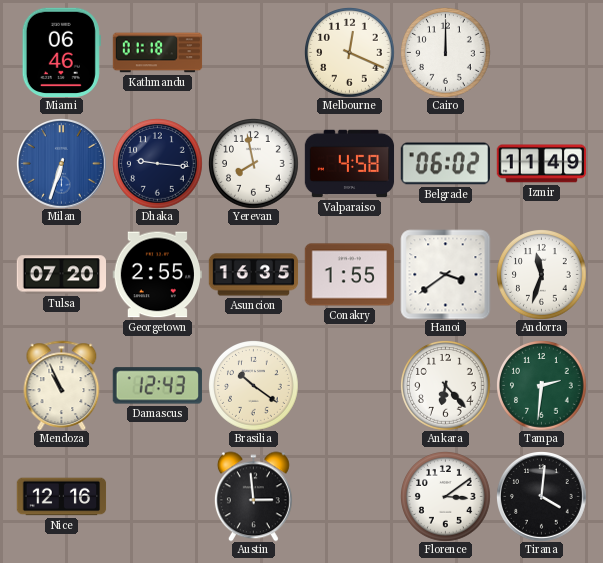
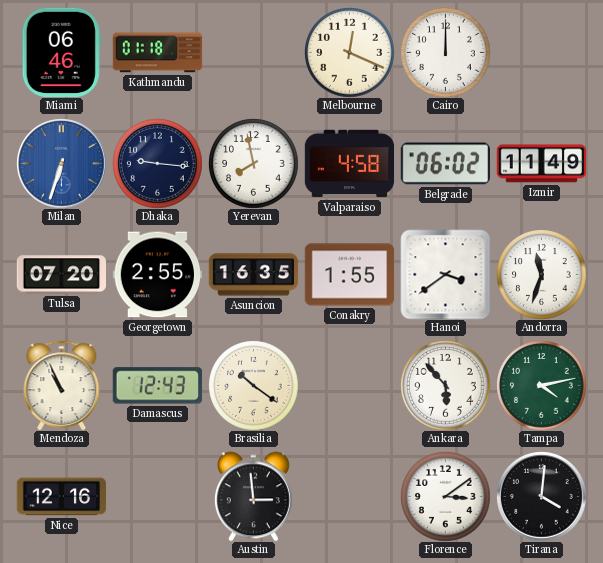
Ankara: 6:23 -> 5:53
Tampa: 2:31 -> 4:13
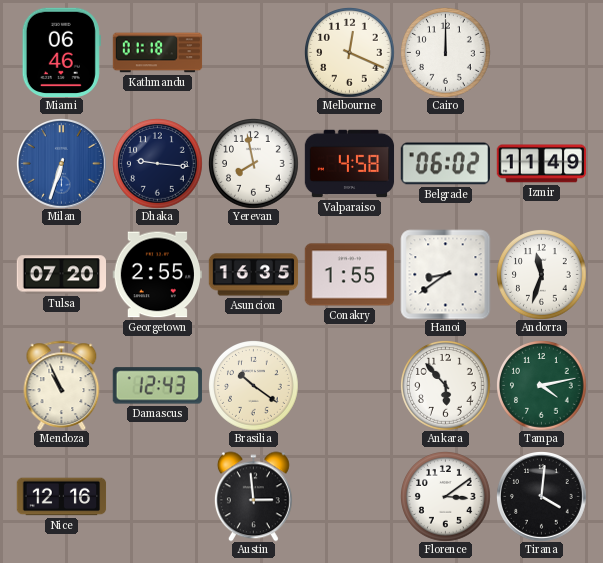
Hanoi: 3:39 -> 8:39
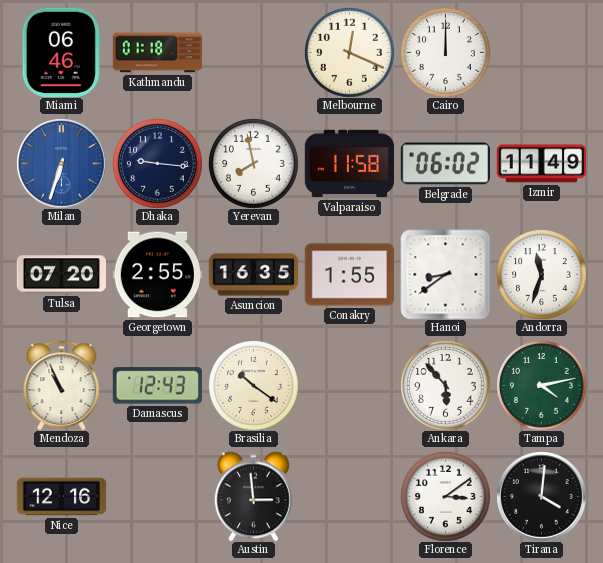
Valparaiso: 4:58 -> 11:58
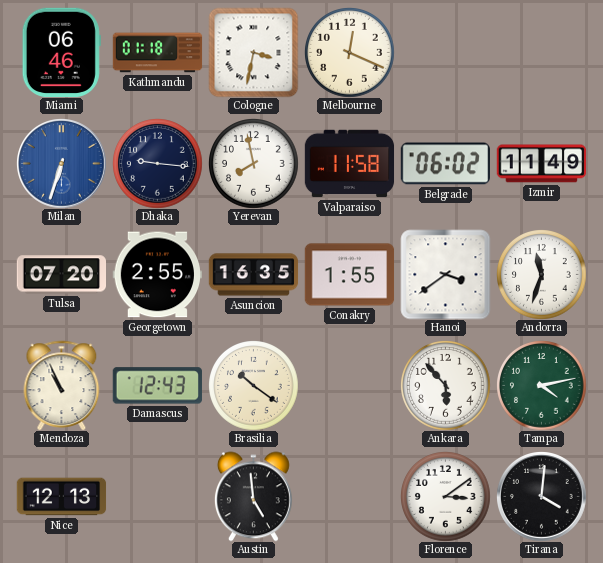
Cologne: none -> 3:32
Cairo: 12:00 -> none
Hanoi: 8:39 -> 3:39
Nice: 12:16 -> 12:13
Austin: 2:59 -> 4:59
